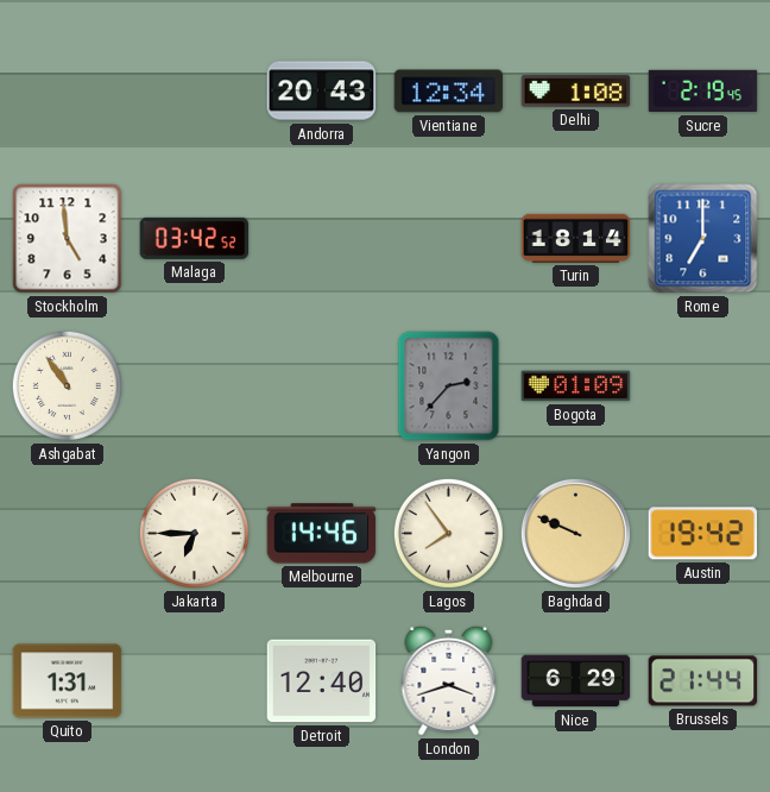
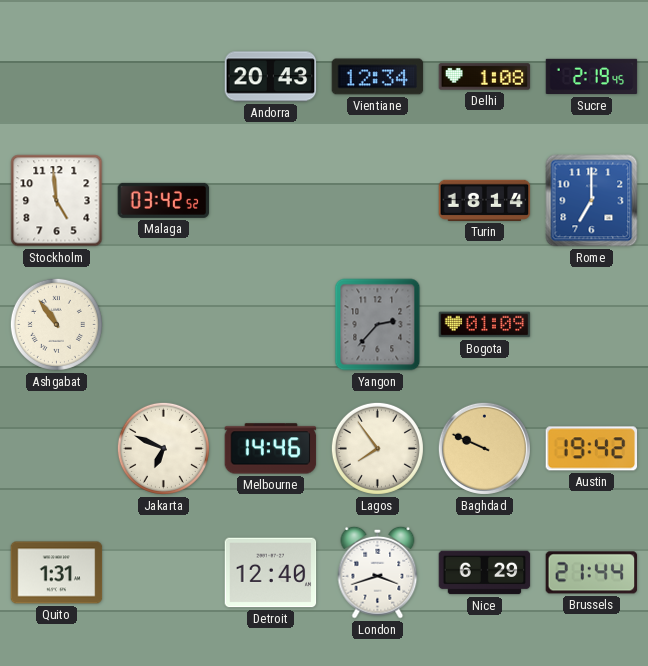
Jakarta: 6:45 -> 6:49
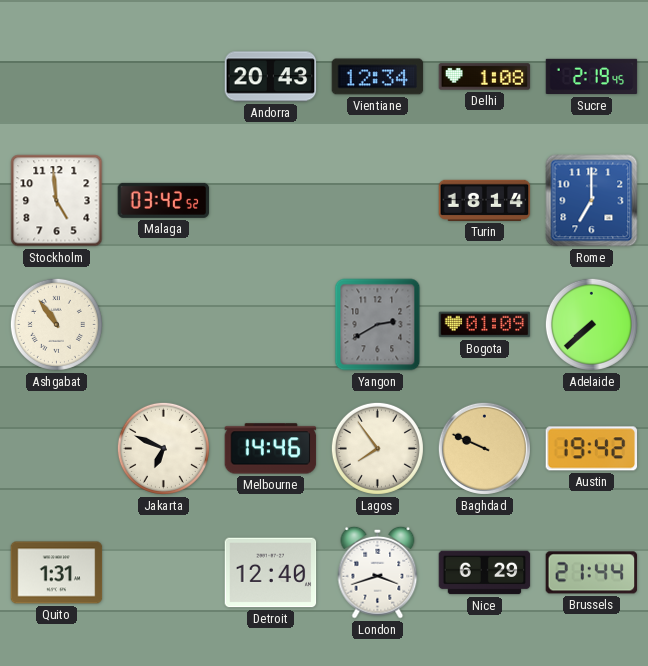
Yangon: 2:37 -> 2:40
Adelaide: none -> 7:38
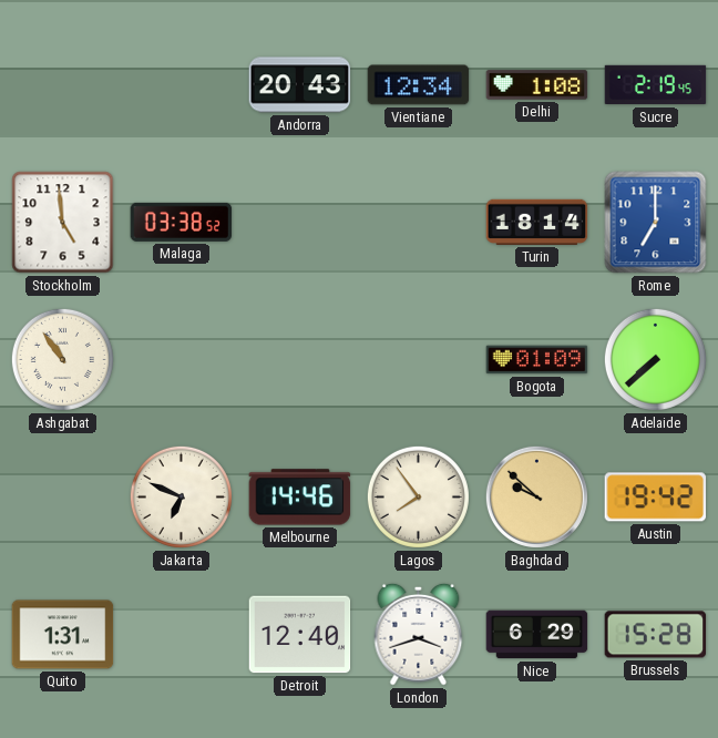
Malaga: 03:42 -> 03:38
Yangon: 2:40 -> none
Baghdad: 9:49 -> 9:52
Brussels: 21:44 -> 15:28
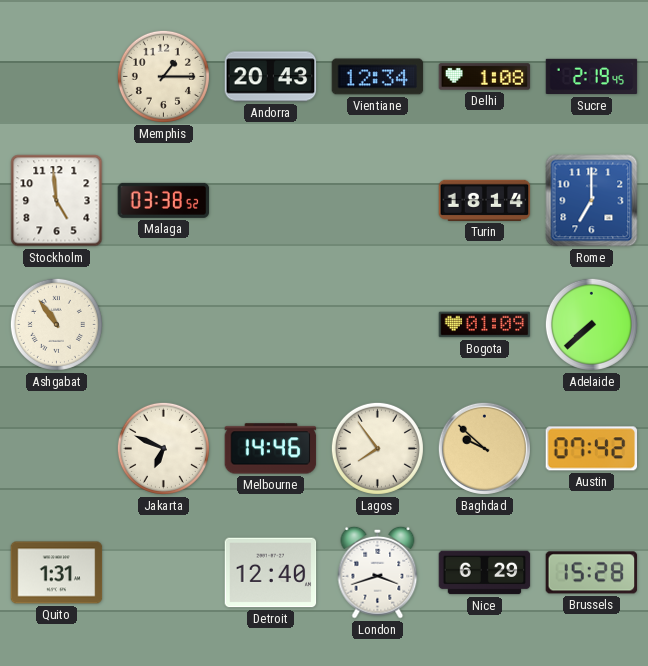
Memphis: none -> 1:15
Austin: 19:42 -> 07:42
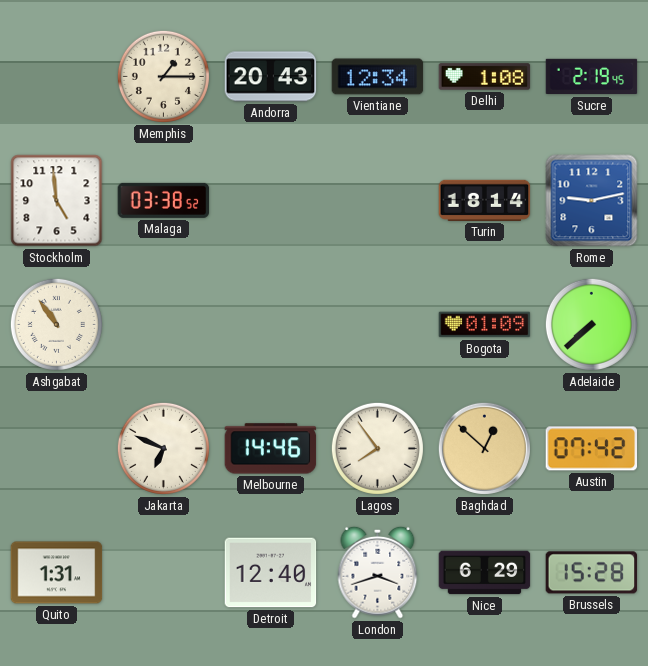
Rome: 7:00 -> 9:13
Baghdad: 9:52 -> 12:52
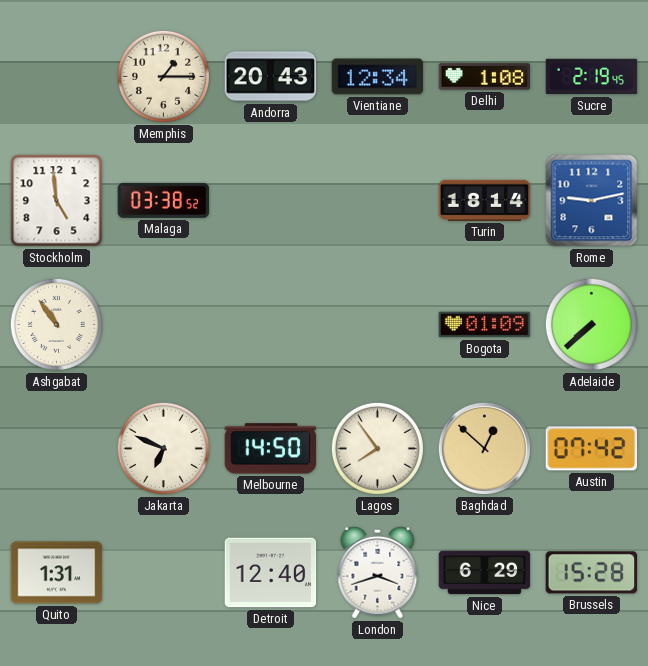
Melbourne: 14:46 -> 14:50
